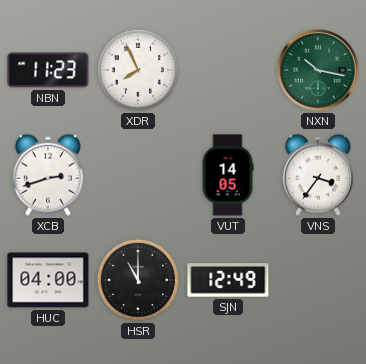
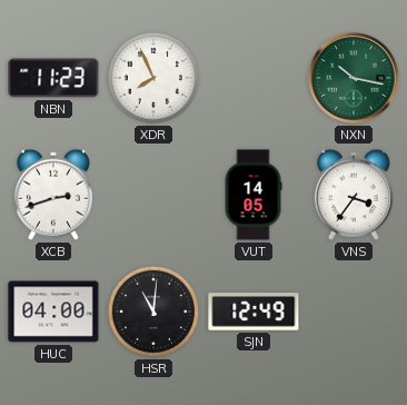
HSR: 11:00 -> 11:01
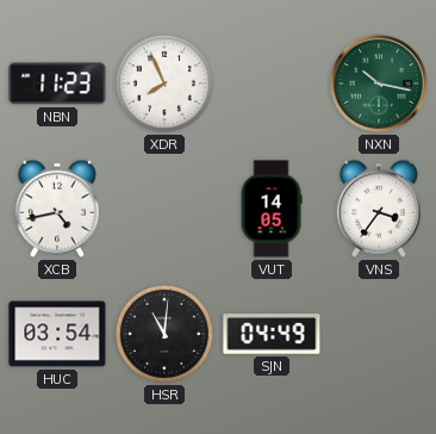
XCB: 2:42 -> 4:43
HUC: 04:00 -> 03:54
SJN: 12:49 -> 04:49
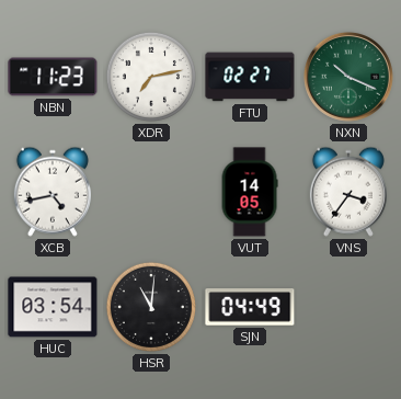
XDR: 7:56 -> 7:13
FTU: none -> 02:27
NXN: 10:17 -> 10:19
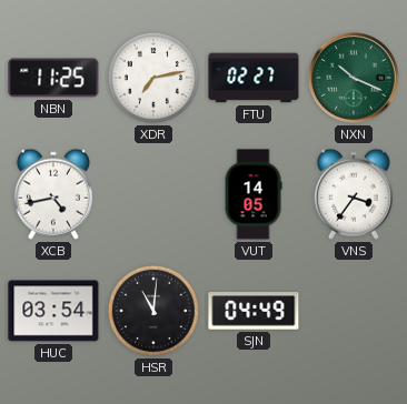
NBN: 11:23 -> 11:25
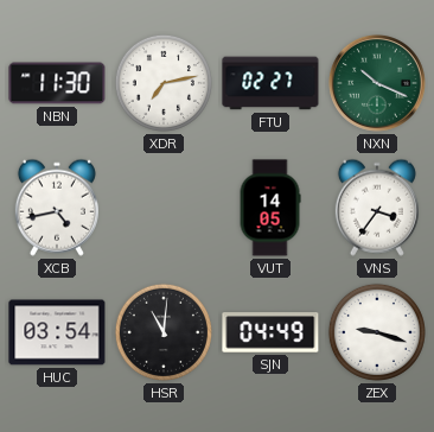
NBN: 11:25 -> 11:30
ZEX: none -> 9:18
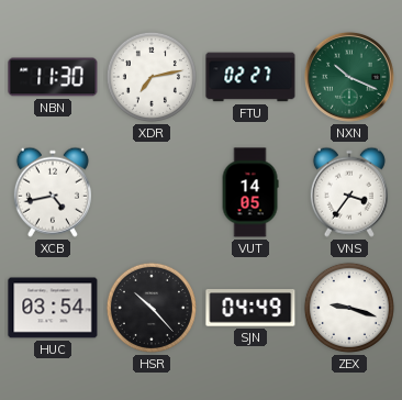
HSR: 11:01 -> 10:23
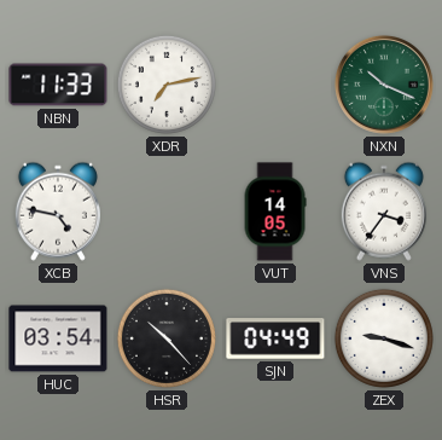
NBN: 11:30 -> 11:33
FTU: 02:27 -> none
XCB: 4:43 -> 4:47
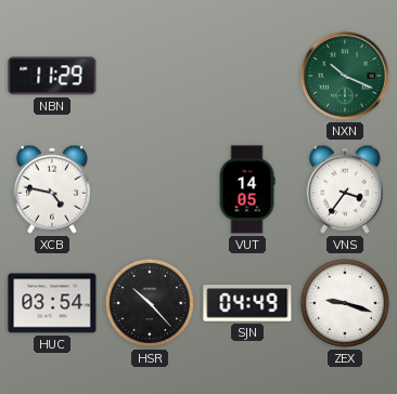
NBN: 11:33 -> 11:29
XDR: 7:13 -> none
